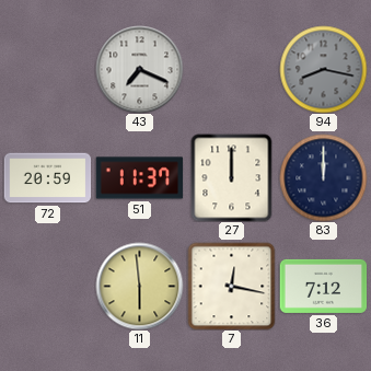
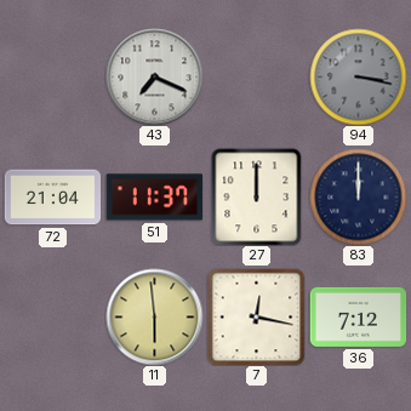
94: 8:17 -> 3:17
72: 20:59 -> 21:04
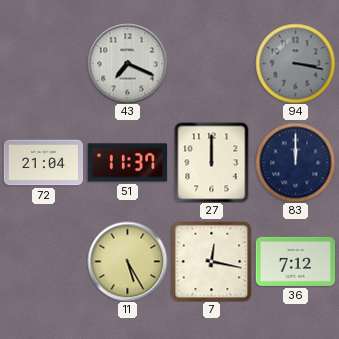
11: 5:59 -> 5:25
